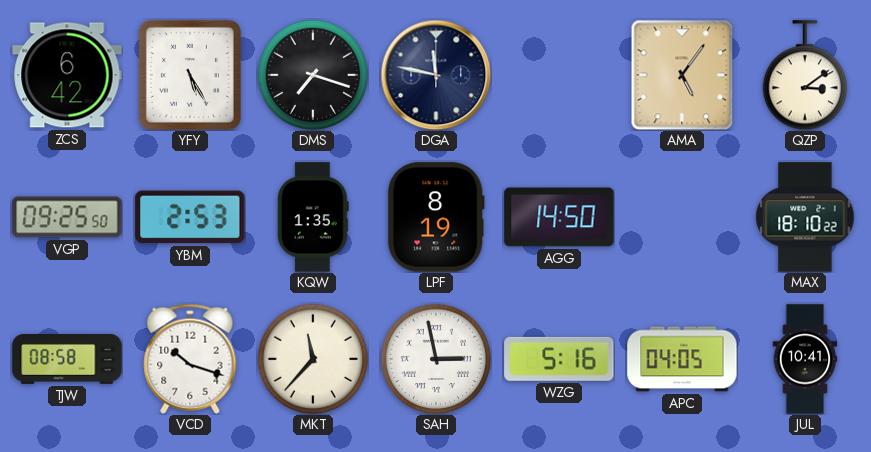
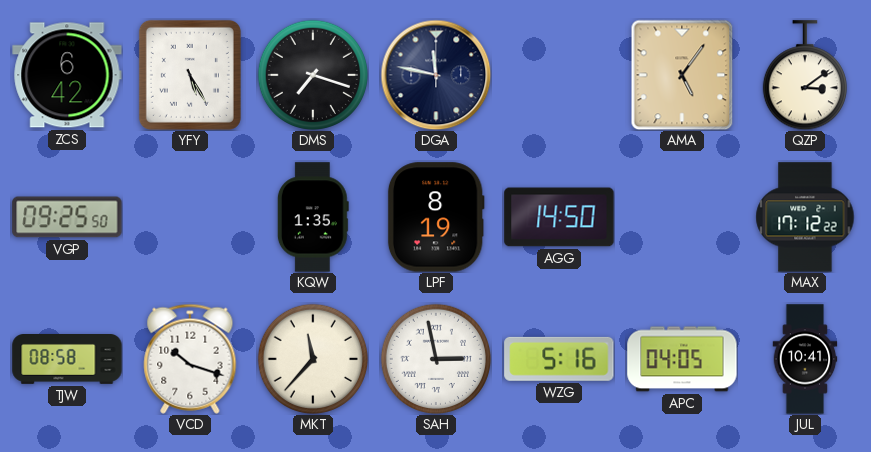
YBM: 2:53 -> none
MAX: 18:10 -> 17:12
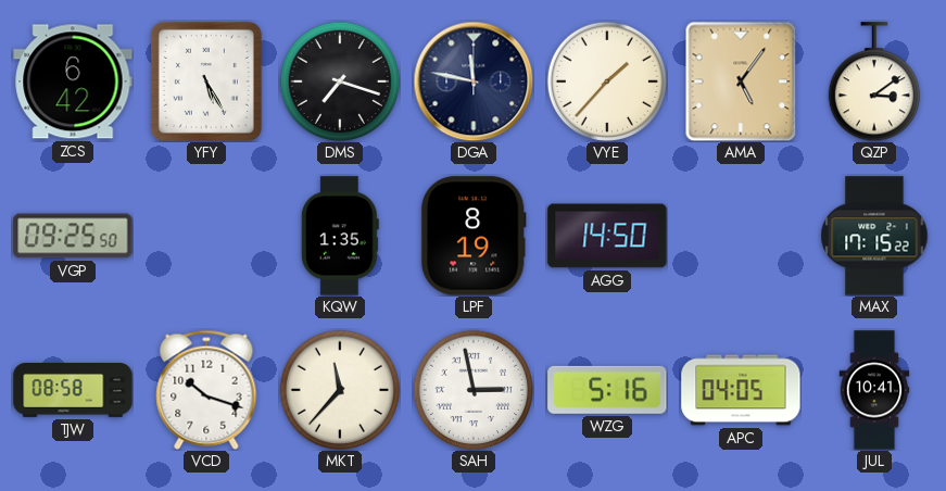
VYE: none -> 1:37
MAX: 17:12 -> 17:15
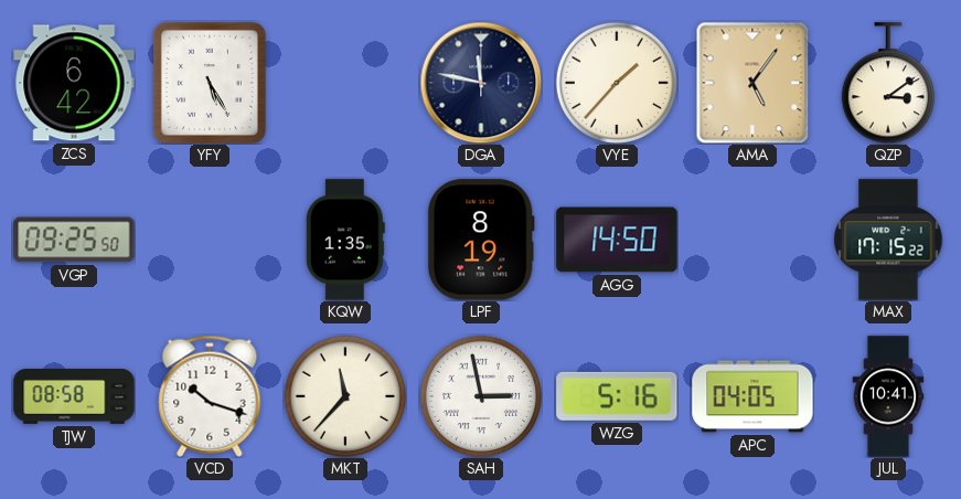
DMS: 7:18 -> none
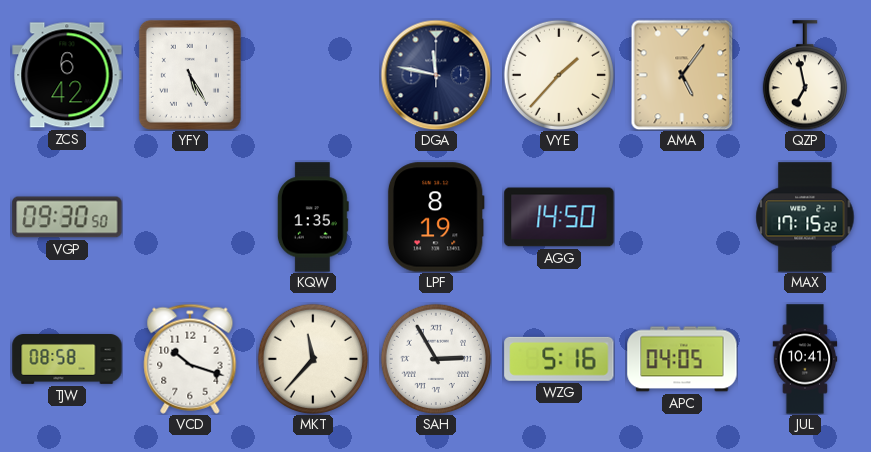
QZP: 3:09 -> 6:58
VGP: 09:25 -> 09:30
SAH: 2:58 -> 2:55
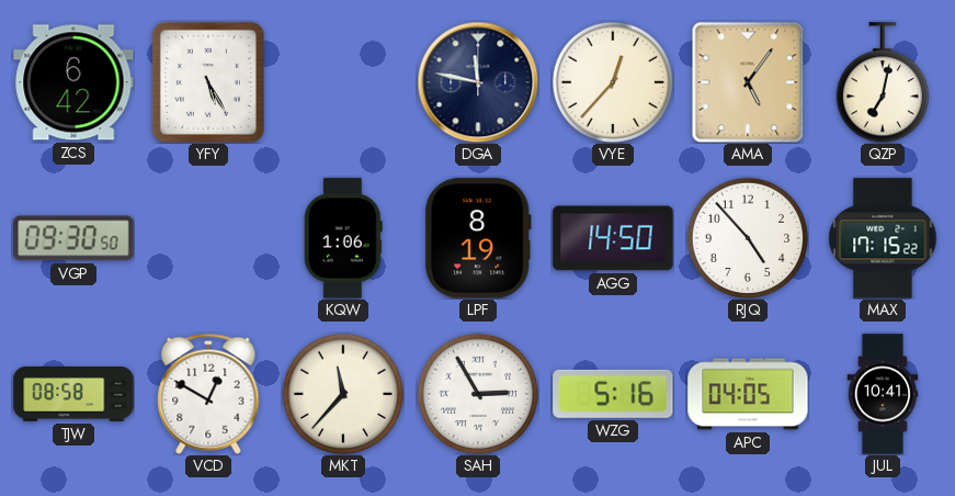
VYE: 1:37 -> 12:37
QZP: 6:58 -> 7:02
KQW: 1:35 -> 1:06
RJQ: none -> 4:53
VCD: 10:18 -> 12:50
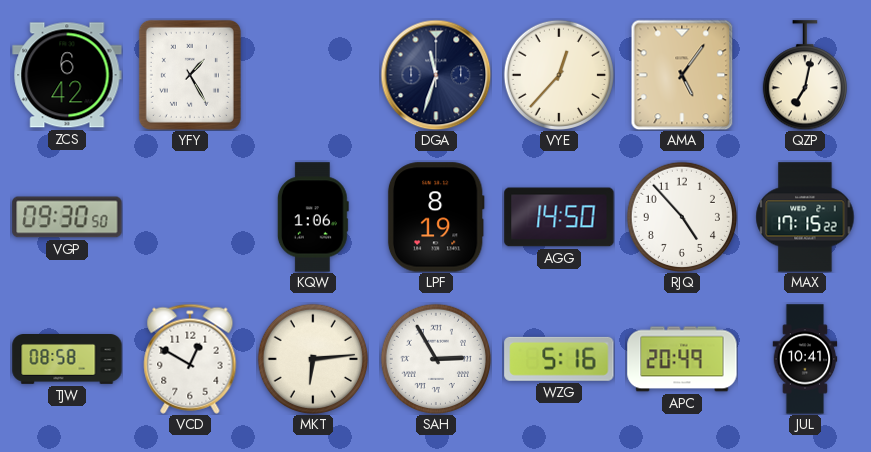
YFY: 5:25 -> 1:25
DGA: 11:47 -> 11:33
MKT: 11:37 -> 6:14
APC: 04:05 -> 20:49
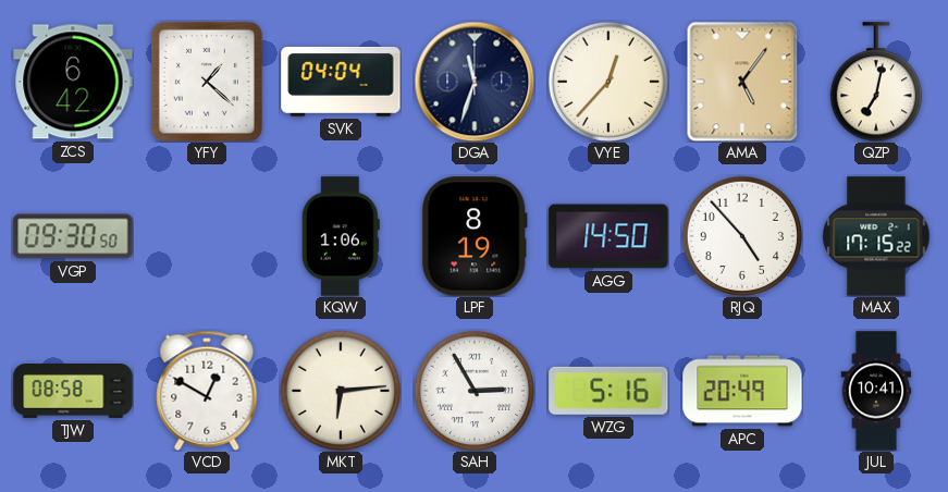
YFY: 1:25 -> 1:22
SVK: none -> 04:04
